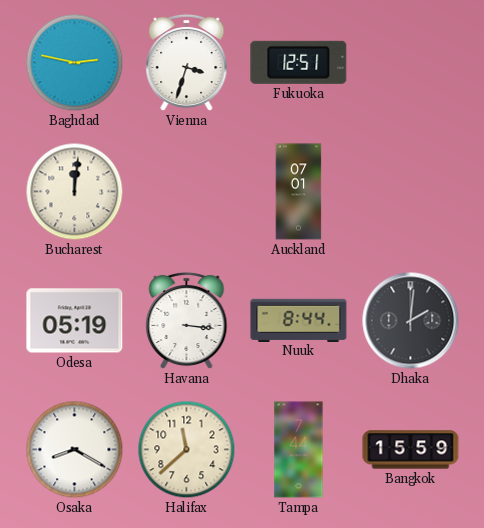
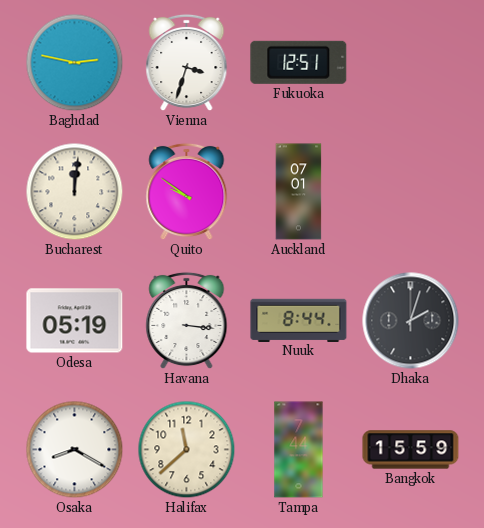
Quito: none -> 9:51
Dhaka: 2:01 -> 2:03
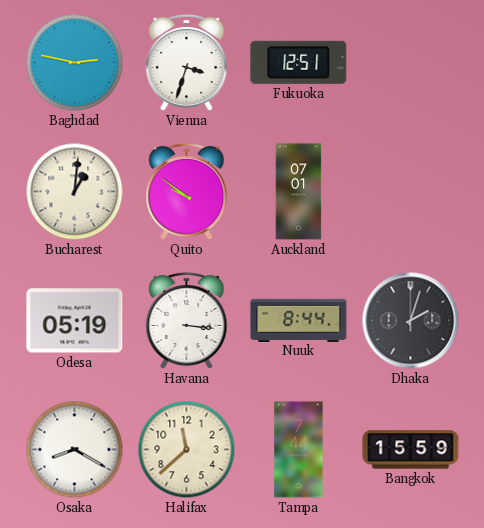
Bucharest: 12:01 -> 1:01
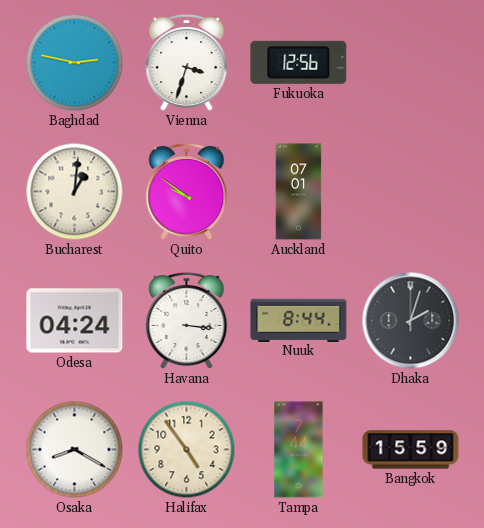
Fukuoka: 12:51 -> 12:56
Odesa: 05:19 -> 04:24
Halifax: 11:38 -> 4:54
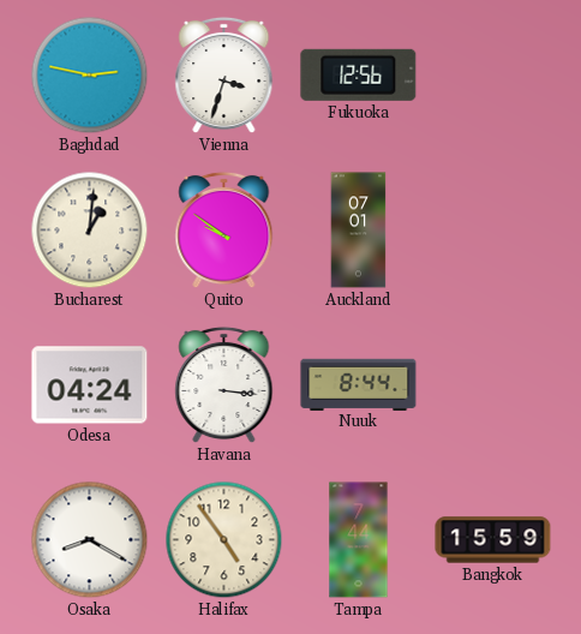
Dhaka: 2:03 -> none
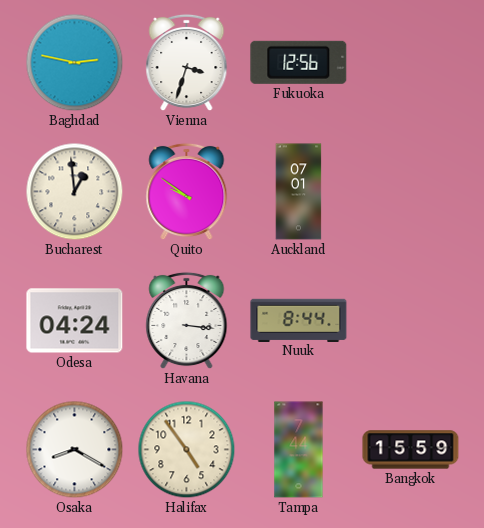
Bucharest: 1:01 -> 12:59
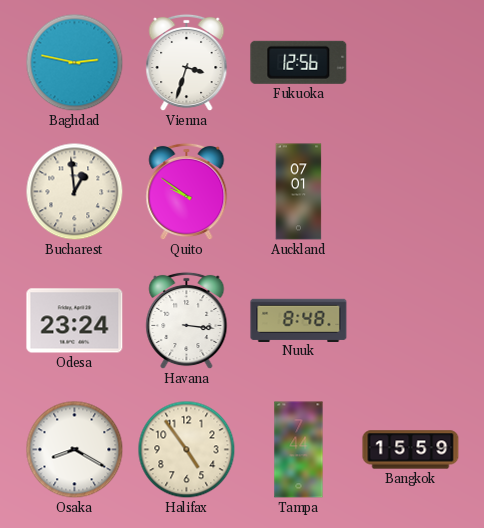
Odesa: 04:24 -> 23:24
Nuuk: 8:44 -> 8:48
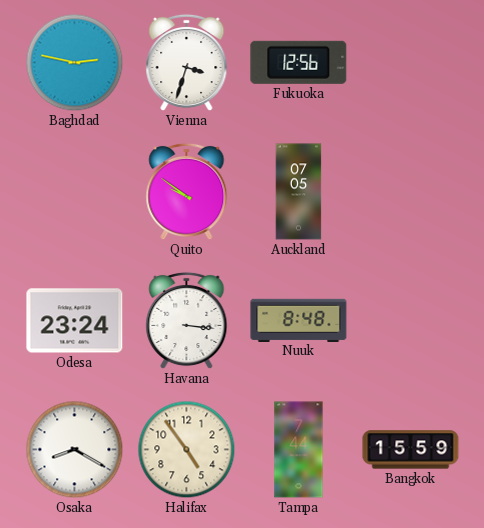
Bucharest: 12:59 -> none
Auckland: 07:01 -> 07:05
